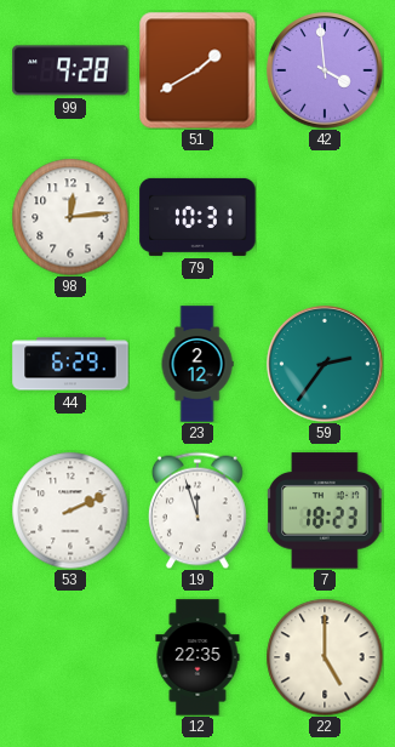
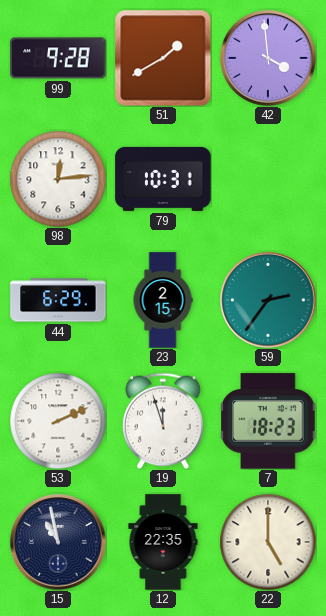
23: 2:12 -> 2:15
15: none -> 10:58
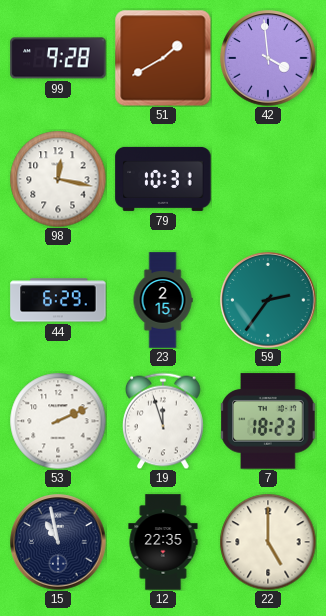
98: 12:14 -> 12:17
